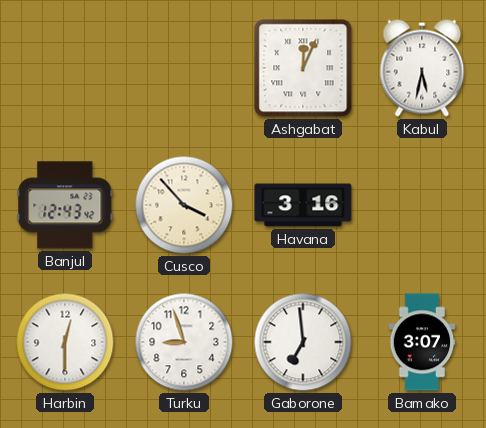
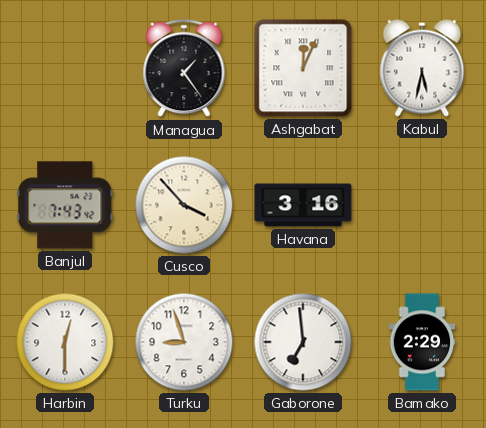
Managua: none -> 1:24
Banjul: 12:43 -> 7:43
Bamako: 3:07 -> 2:29
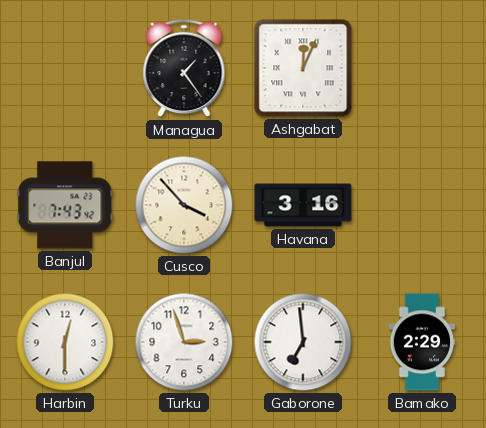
Kabul: 5:32 -> none
Turku: 8:57 -> 2:57
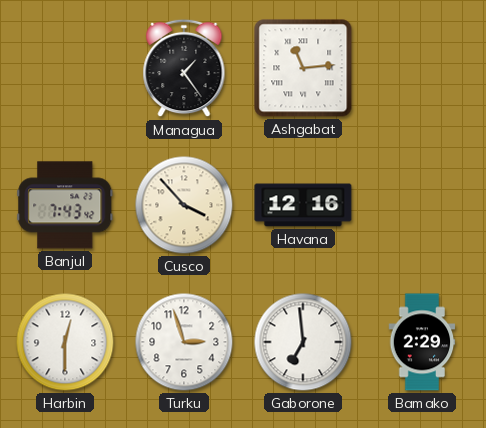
Ashgabat: 12:04 -> 11:14
Havana: 3:16 -> 12:16
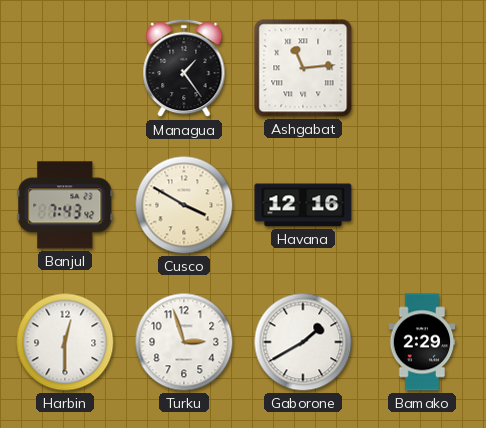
Cusco: 3:53 -> 3:50
Gaborone: 6:59 -> 1:40
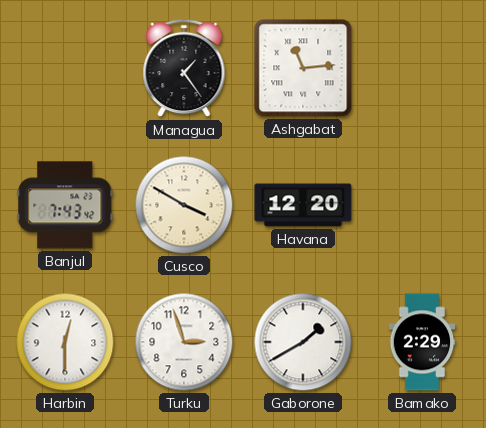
Havana: 12:16 -> 12:20
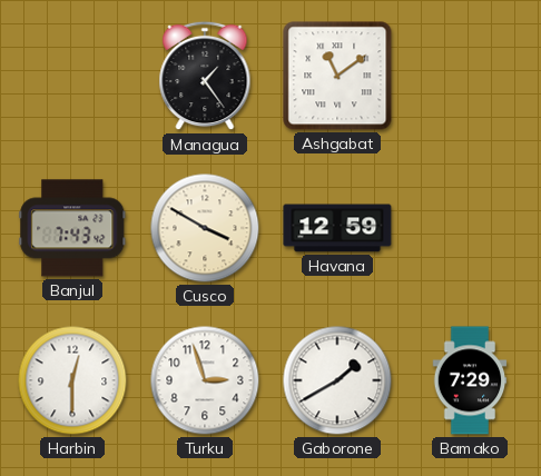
Ashgabat: 11:14 -> 11:09
Havana: 12:20 -> 12:59
Bamako: 2:29 -> 7:29
